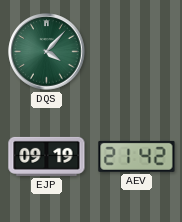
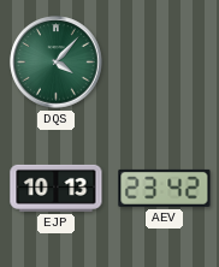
EJP: 09:19 -> 10:13
AEV: 21:42 -> 23:42
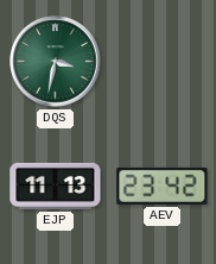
DQS: 4:07 -> 3:32
EJP: 10:13 -> 11:13
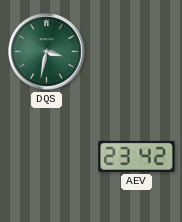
EJP: 11:13 -> none
